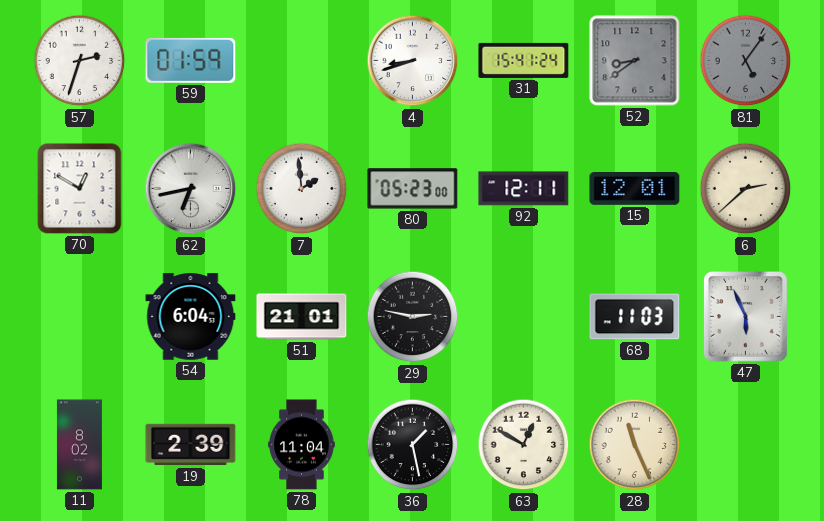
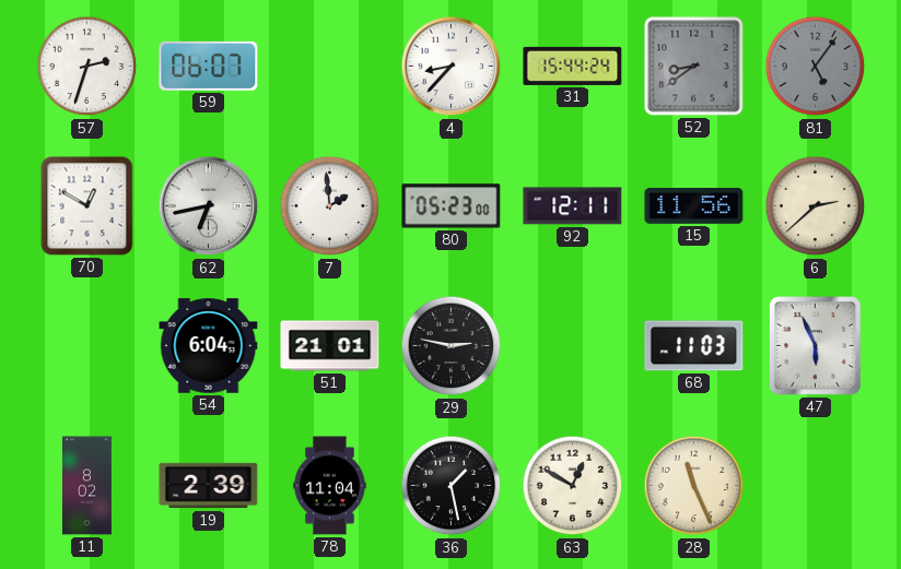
59: 01:59 -> 06:07
4: 8:42 -> 8:37
31: 15:41 -> 15:44
15: 12:01 -> 11:56
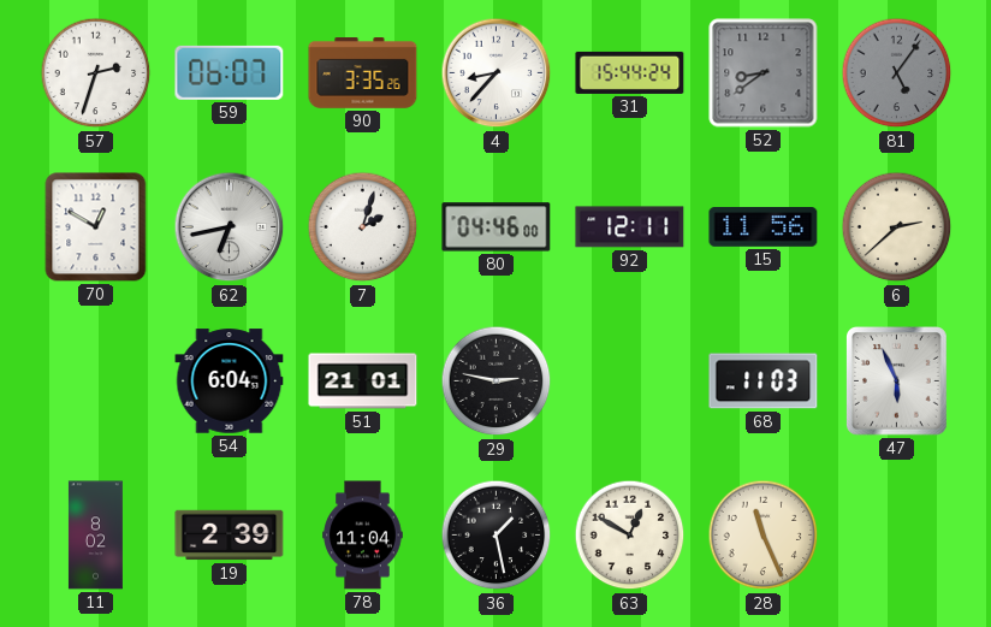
90: none -> 3:35
7: 1:59 -> 2:03
80: 05:23 -> 04:46
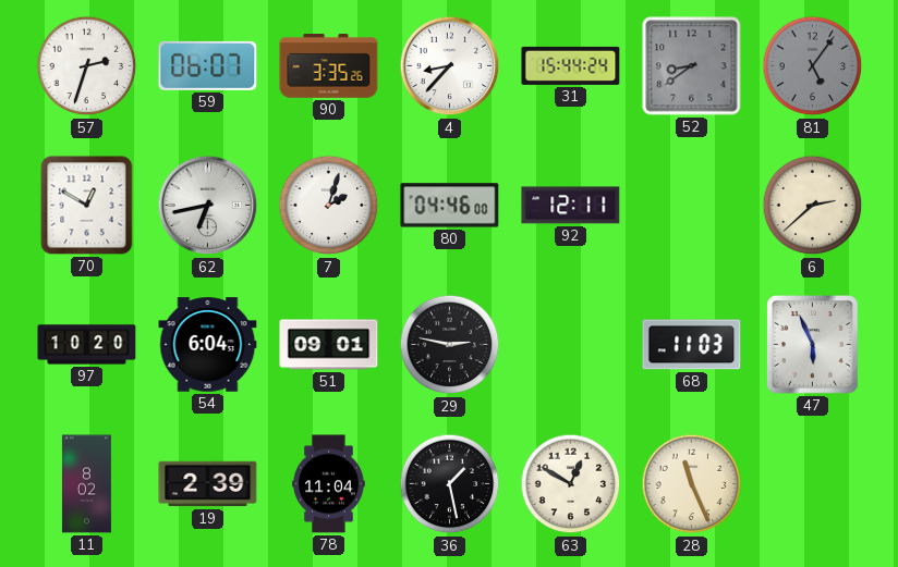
15: 11:56 -> none
97: none -> 10:20
51: 21:01 -> 09:01
